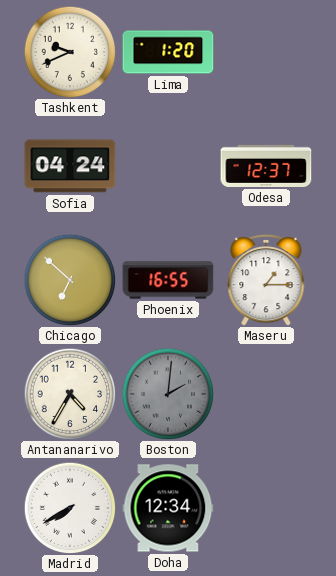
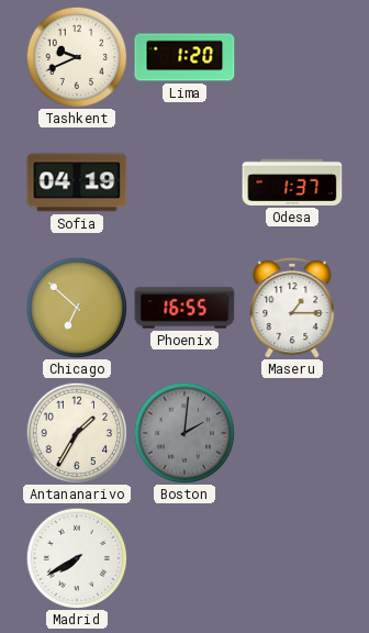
Sofia: 04:24 -> 04:19
Odesa: 12:37 -> 1:37
Antananarivo: 4:35 -> 1:35
Doha: 12:34 -> none
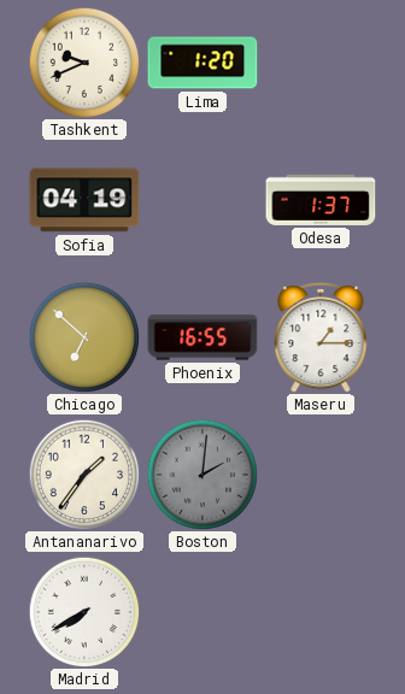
Antananarivo: 1:35 -> 1:36
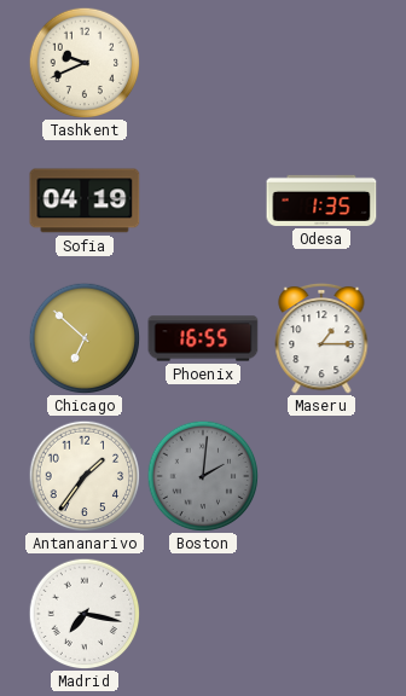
Lima: 1:20 -> none
Odesa: 1:37 -> 1:35
Madrid: 7:40 -> 7:17
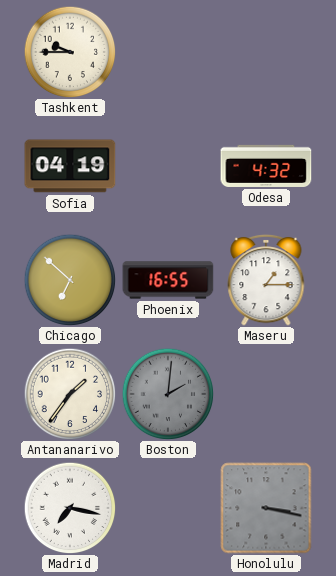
Tashkent: 9:41 -> 9:45
Odesa: 1:35 -> 4:32
Honolulu: none -> 3:17
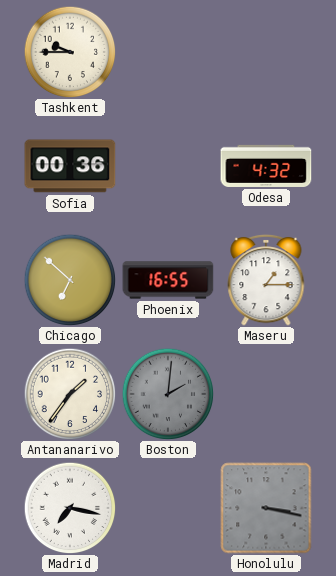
Sofia: 04:19 -> 00:36
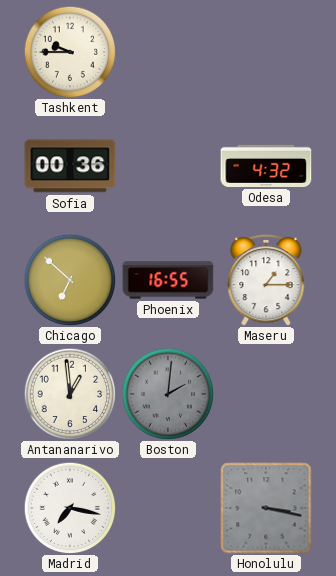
Antananarivo: 1:36 -> 12:59
